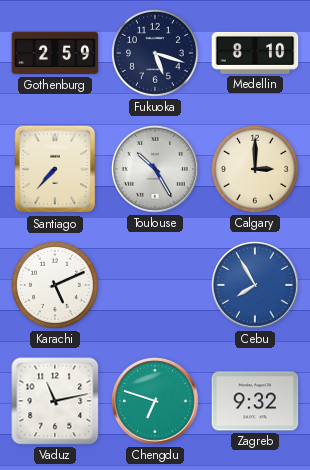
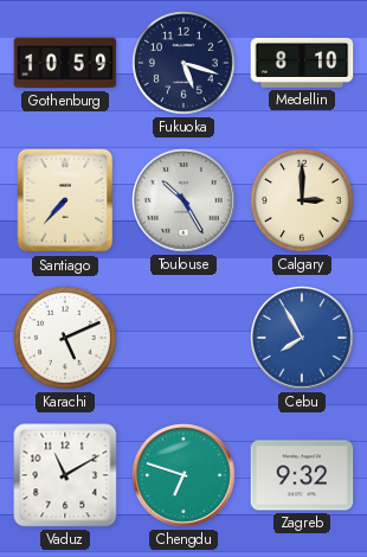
Gothenburg: 2:59 -> 10:59
Vaduz: 11:13 -> 11:10
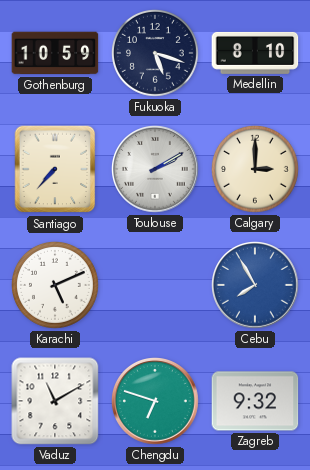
Toulouse: 10:25 -> 2:10
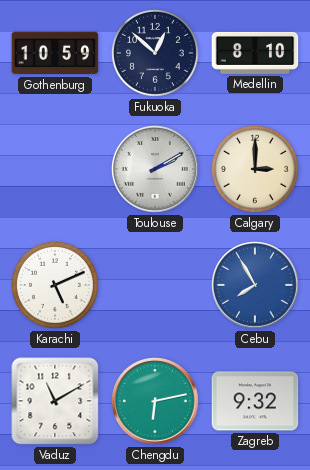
Fukuoka: 5:18 -> 12:52
Santiago: 7:37 -> none
Chengdu: 6:48 -> 6:13
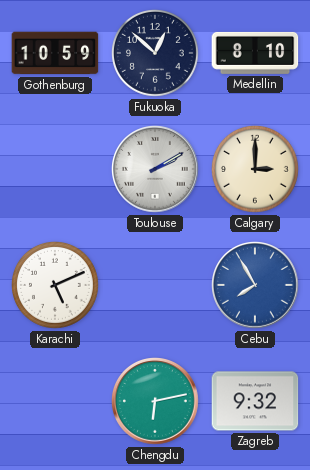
Vaduz: 11:10 -> none
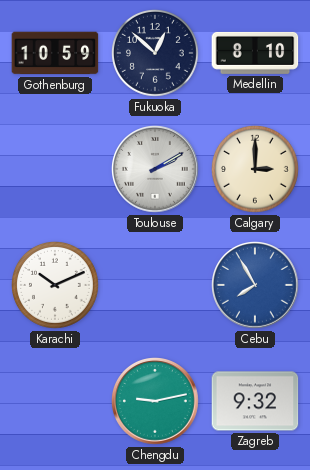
Karachi: 5:11 -> 10:11
Chengdu: 6:13 -> 9:13
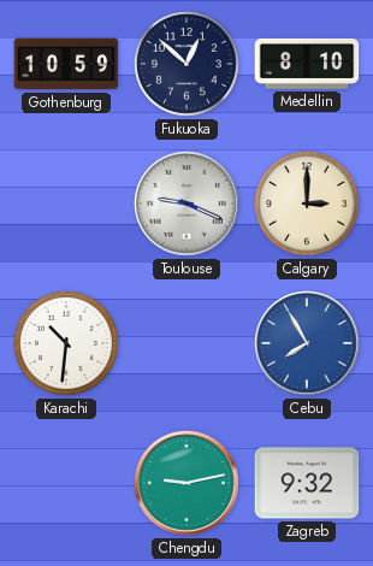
Toulouse: 2:10 -> 9:19
Karachi: 10:11 -> 10:31
